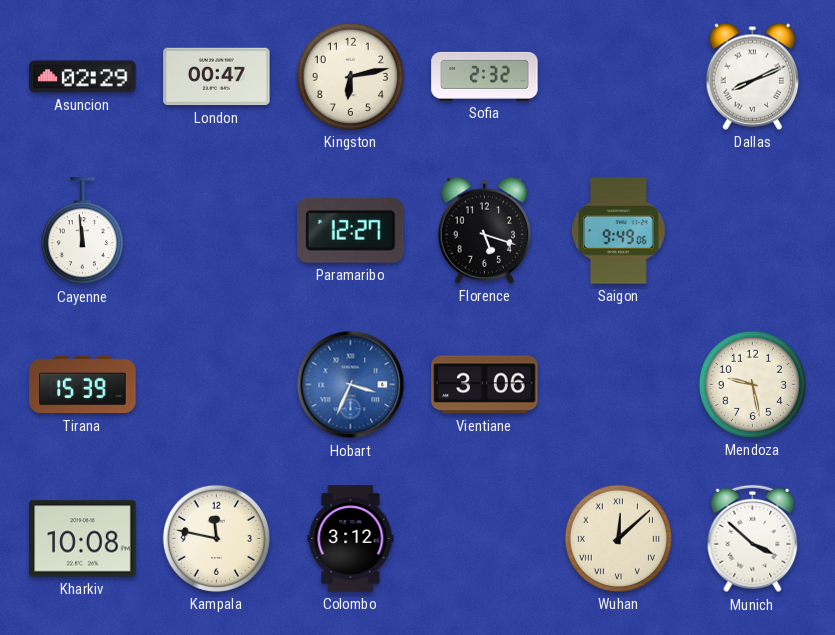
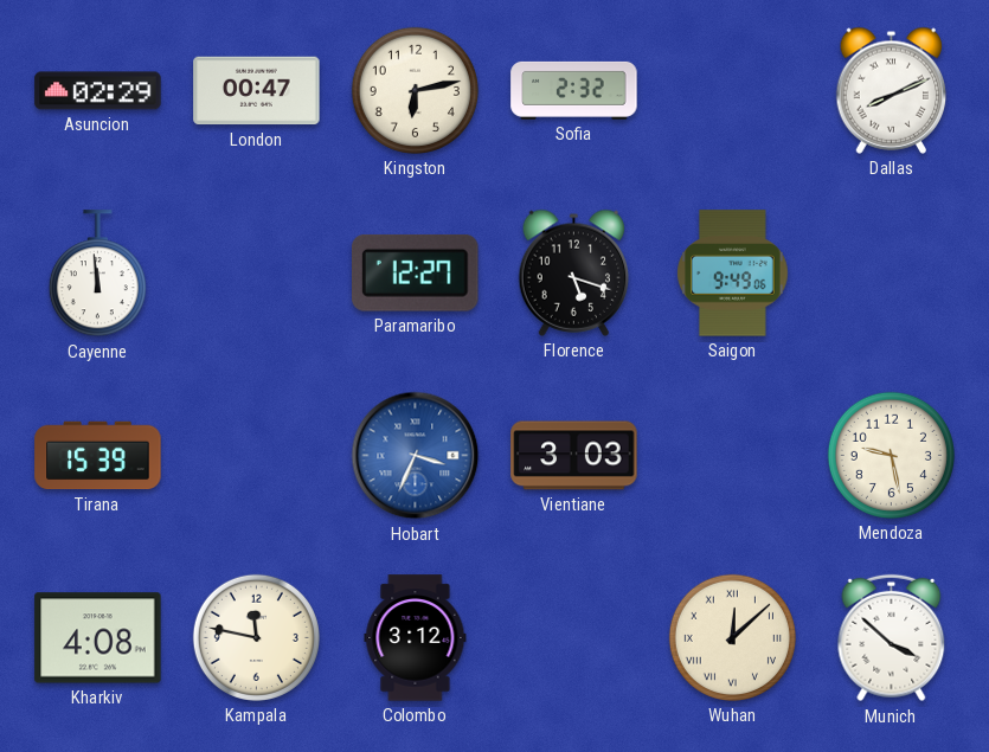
Vientiane: 3:06 -> 3:03
Kharkiv: 10:08 -> 4:08
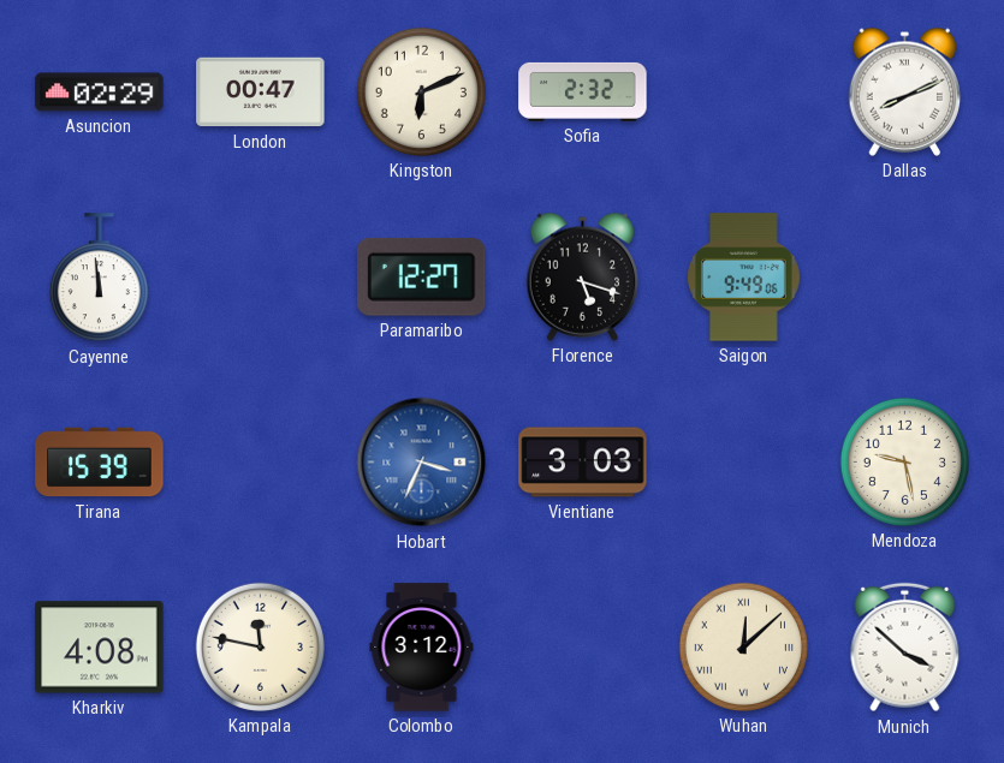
Kingston: 6:13 -> 6:11
